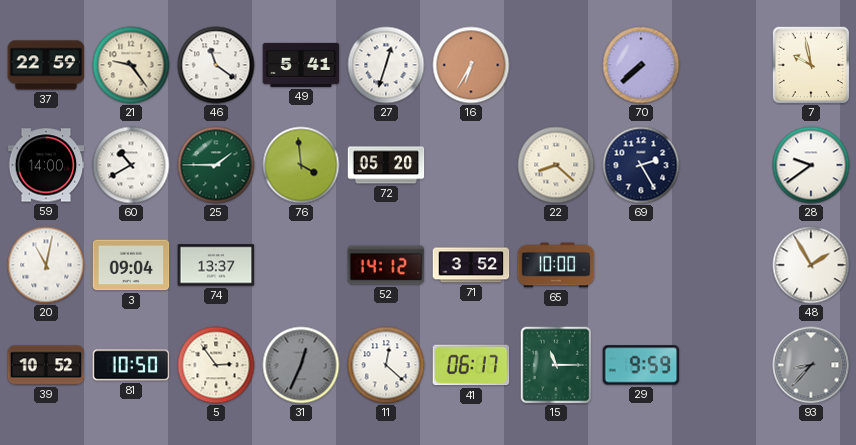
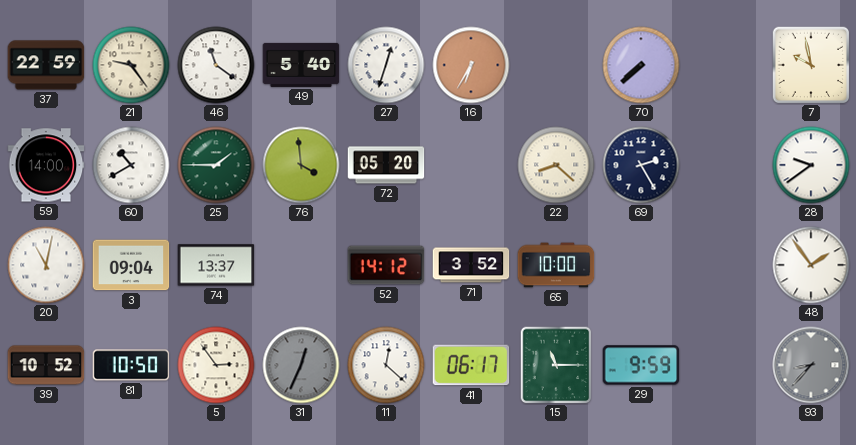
49: 5:41 -> 5:40
48: 1:55 -> 1:54
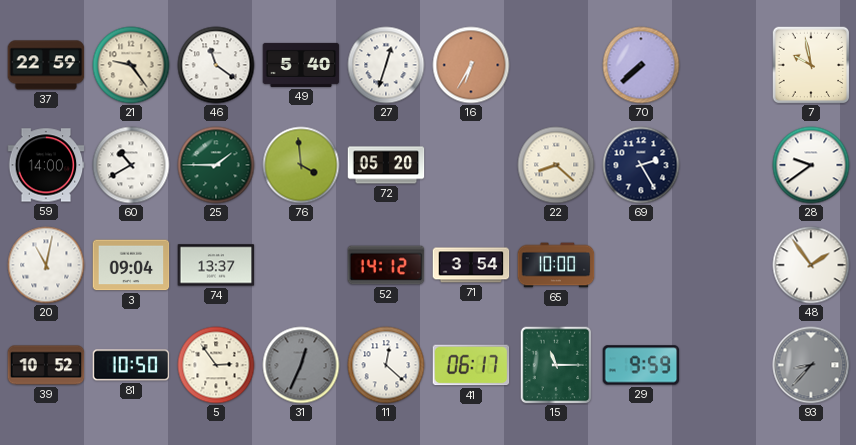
71: 3:52 -> 3:54
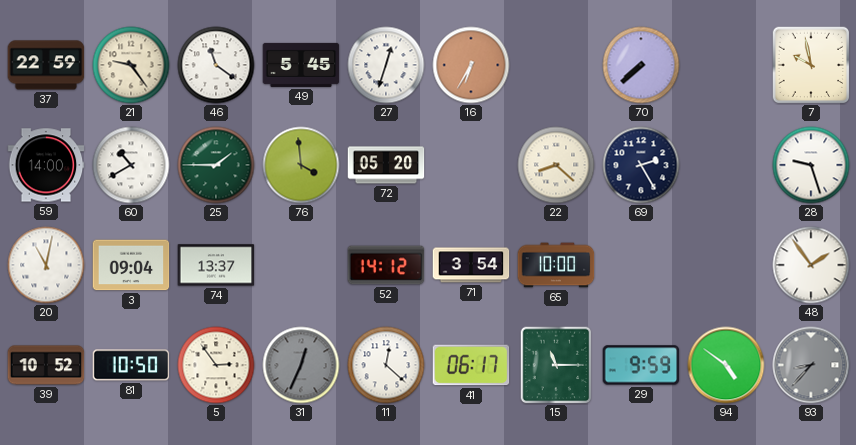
49: 5:40 -> 5:45
28: 9:39 -> 9:27
94: none -> 4:51
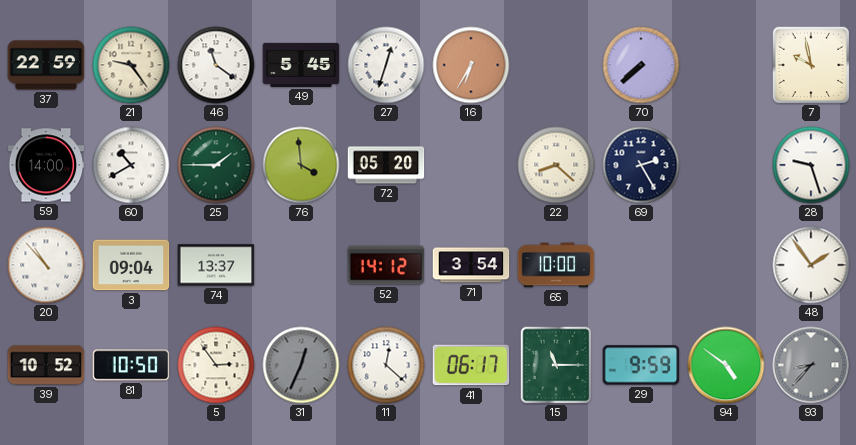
20: 11:02 -> 10:53
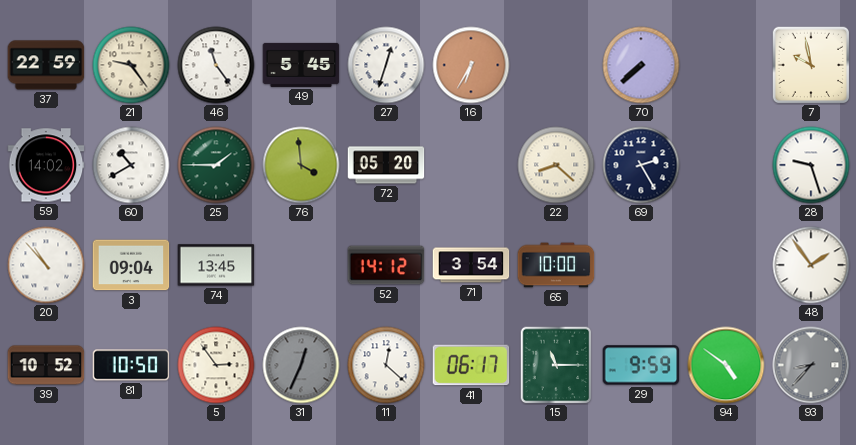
46: 11:21 -> 11:24
59: 14:00 -> 14:02
74: 13:37 -> 13:45
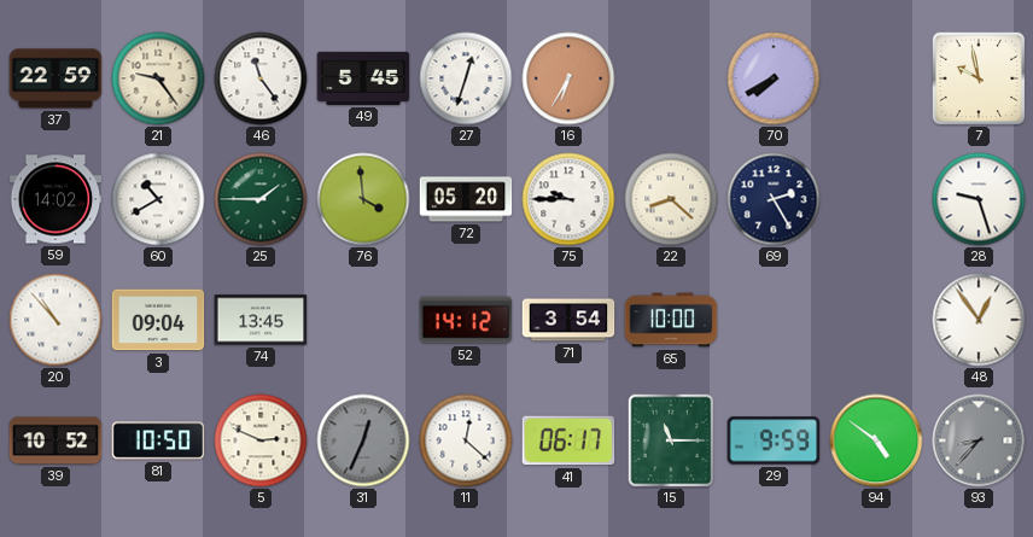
70: 7:38 -> 7:40
75: none -> 9:45
48: 1:54 -> 12:54
5: 2:54 -> 2:49
